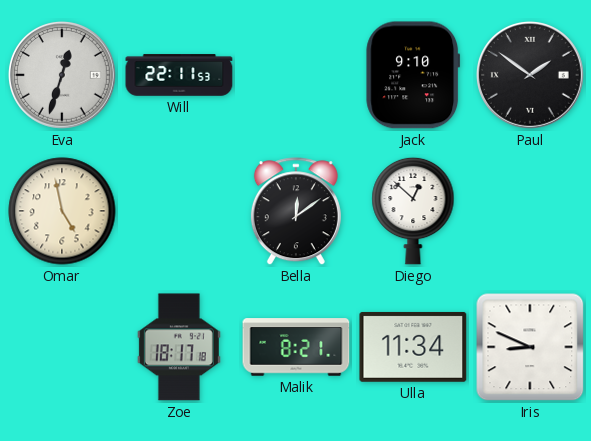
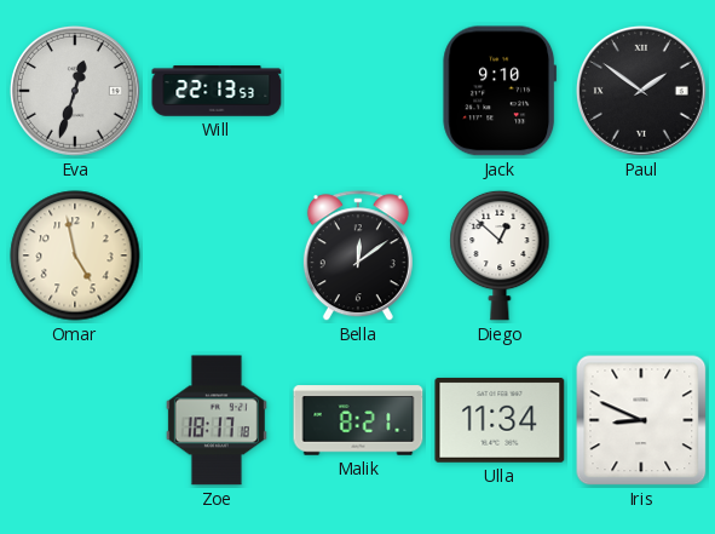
Will: 22:11 -> 22:13
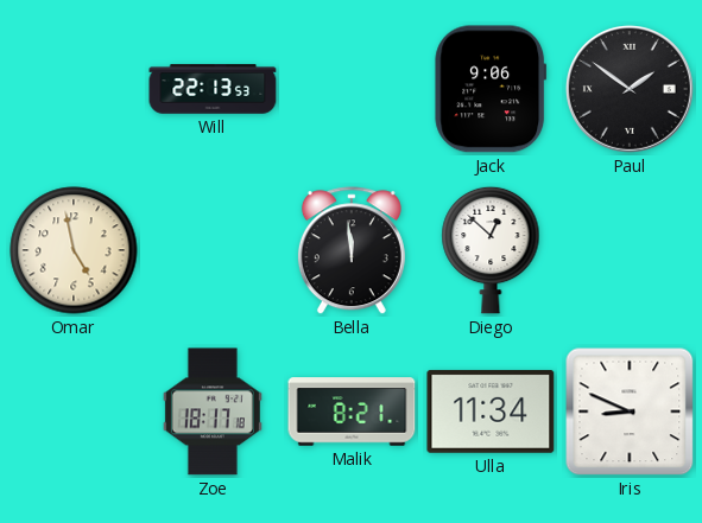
Eva: 12:33 -> none
Jack: 9:10 -> 9:06
Bella: 12:09 -> 11:59
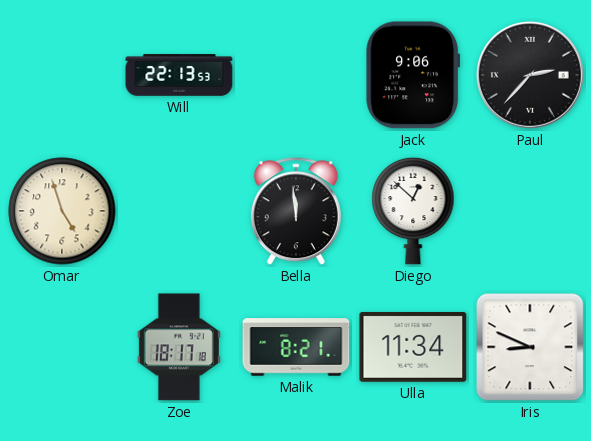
Paul: 1:51 -> 2:37
Omar: 4:58 -> 4:57
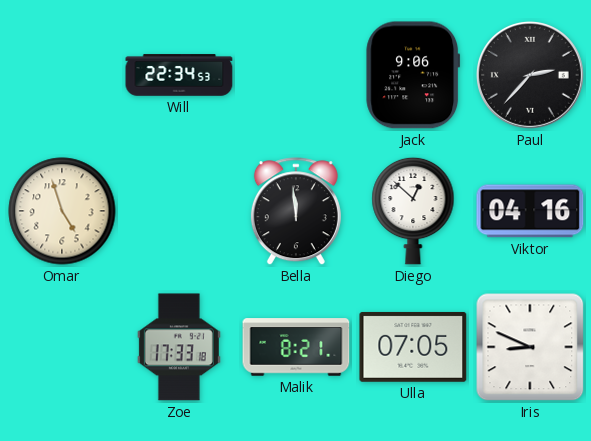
Will: 22:13 -> 22:34
Viktor: none -> 04:16
Zoe: 18:17 -> 17:33
Ulla: 11:34 -> 07:05
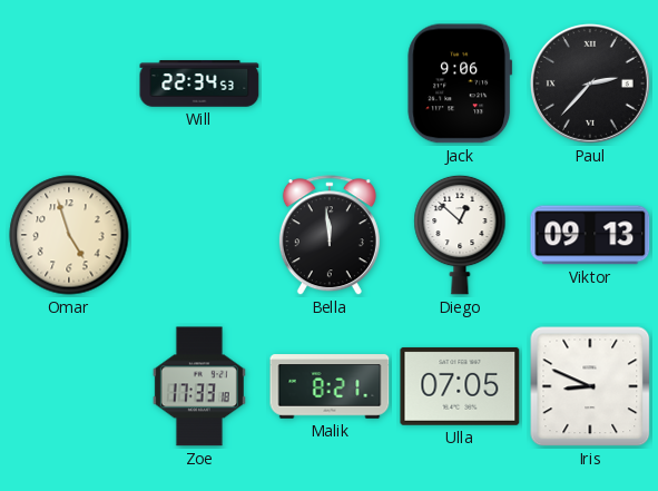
Viktor: 04:16 -> 09:13
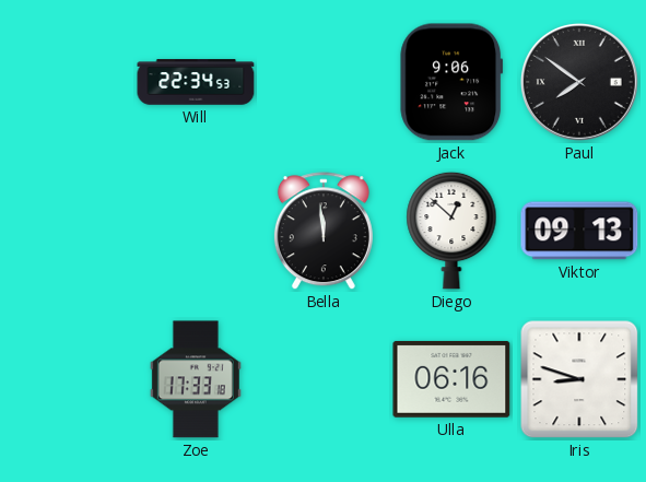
Paul: 2:37 -> 7:51
Omar: 4:57 -> none
Malik: 8:21 -> none
Ulla: 07:05 -> 06:16
Iris: 8:49 -> 8:48
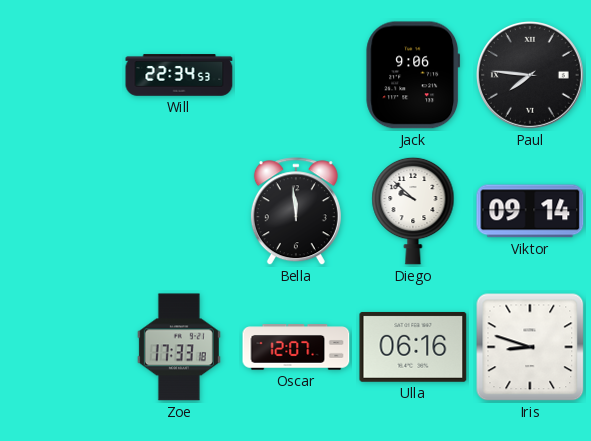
Paul: 7:51 -> 7:46
Diego: 12:52 -> 9:52
Viktor: 09:13 -> 09:14
Oscar: none -> 12:07
